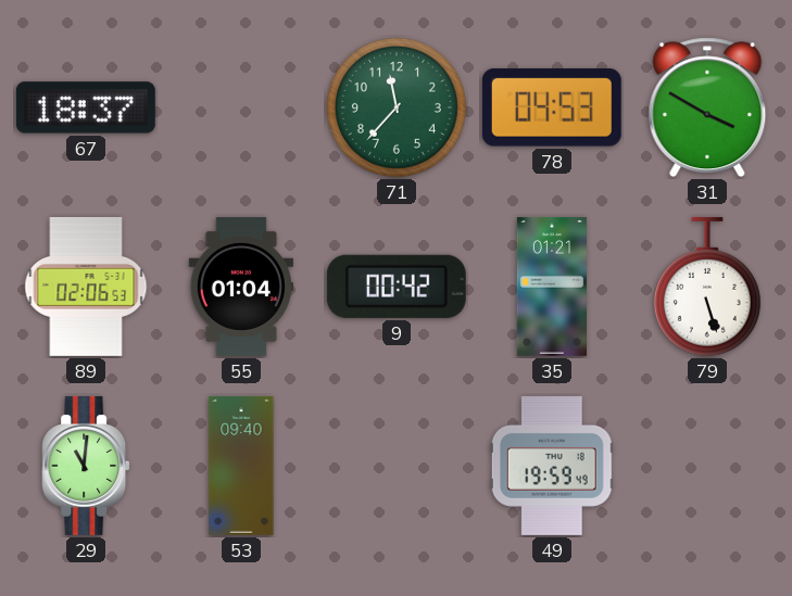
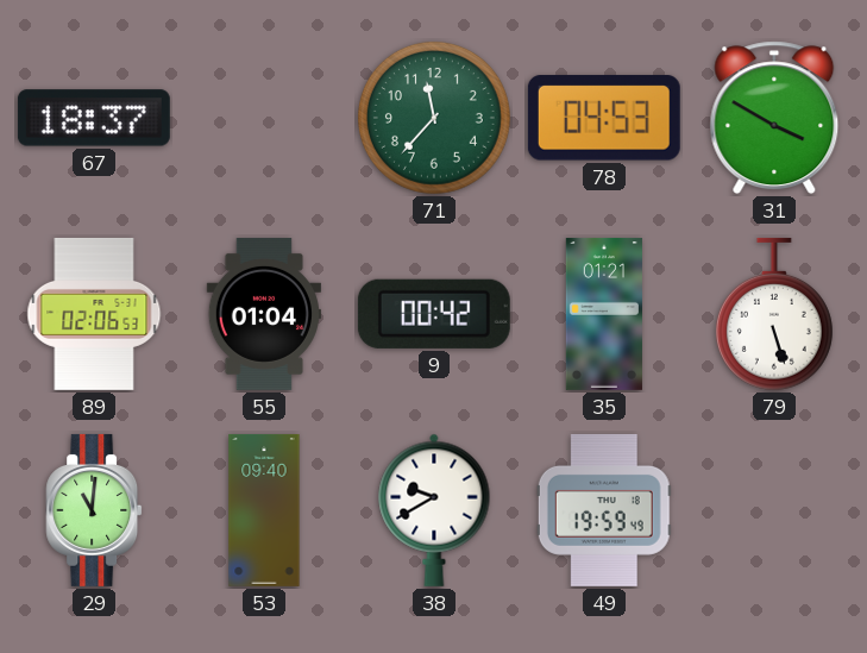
38: none -> 9:40
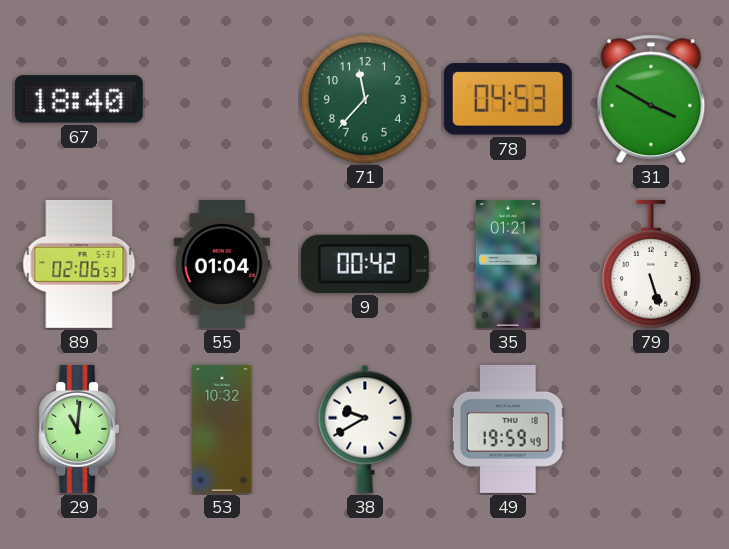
67: 18:37 -> 18:40
53: 09:40 -> 10:32
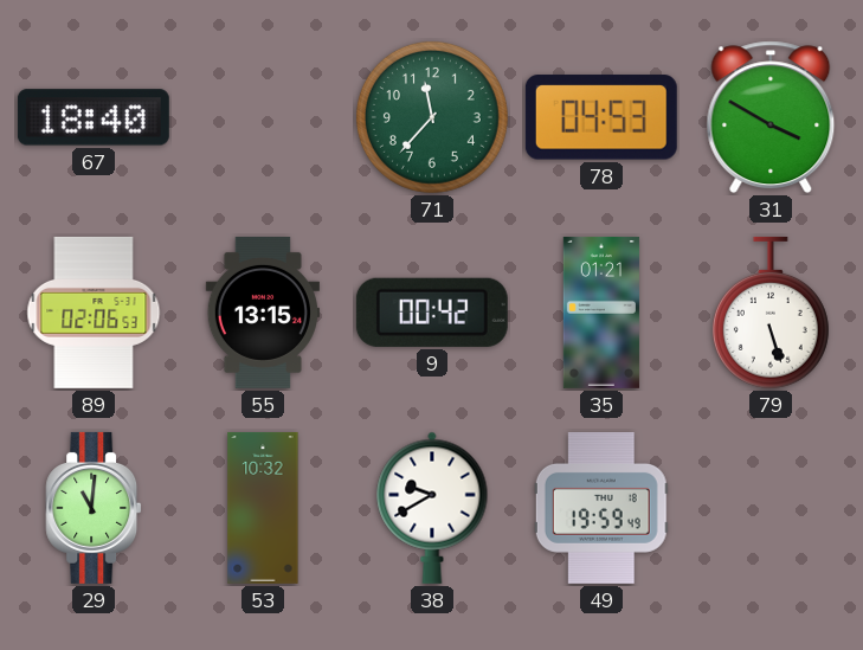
55: 01:04 -> 13:15
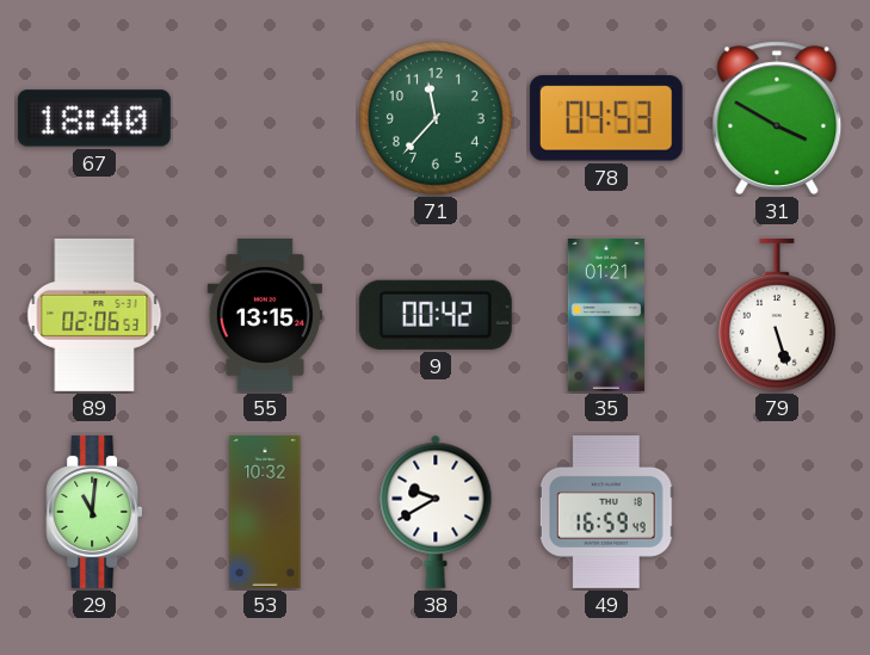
49: 19:59 -> 16:59
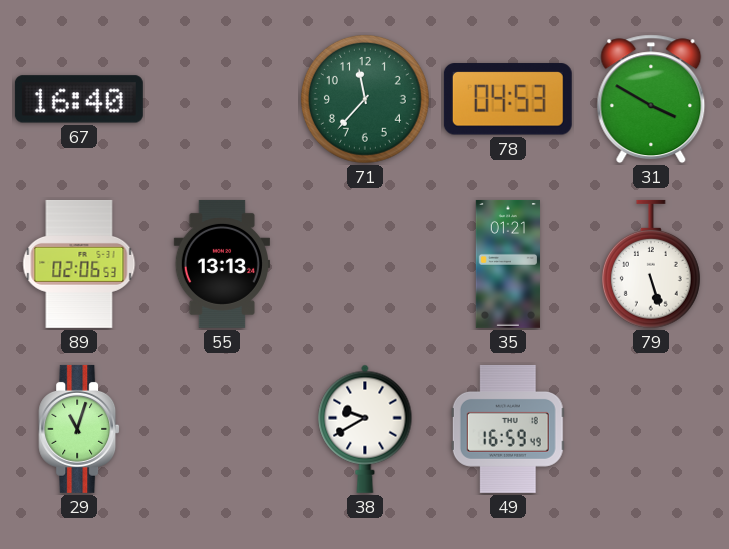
67: 18:40 -> 16:40
55: 13:15 -> 13:13
9: 00:42 -> none
29: 11:01 -> 11:03
53: 10:32 -> none
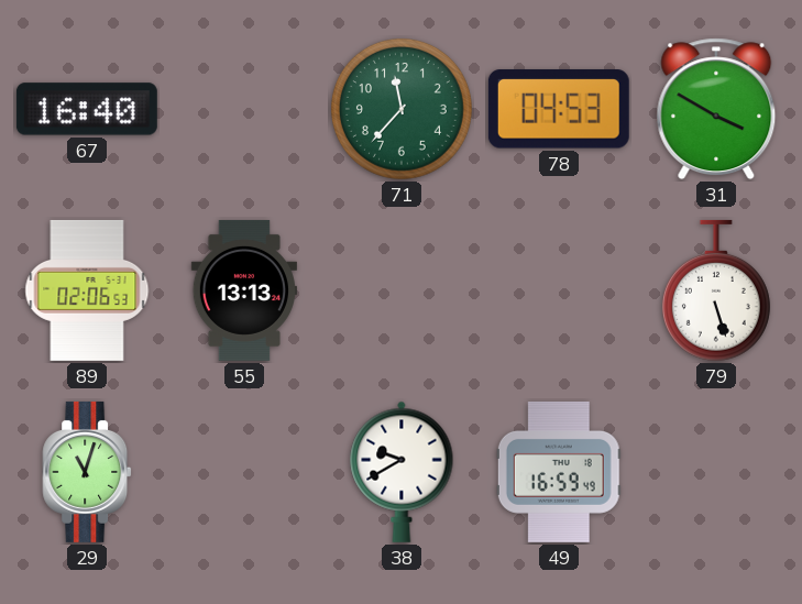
35: 01:21 -> none
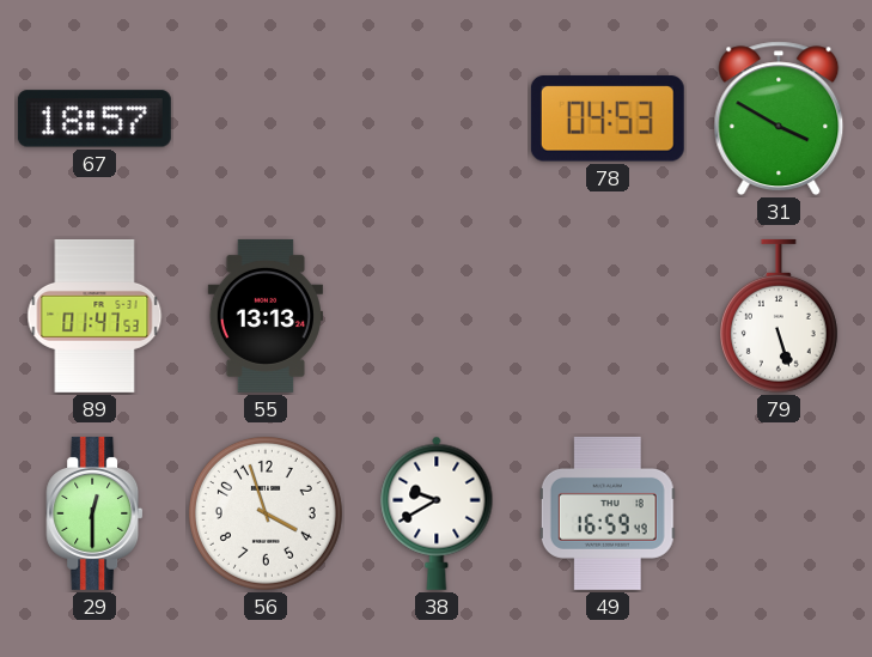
67: 16:40 -> 18:57
71: 11:37 -> none
89: 02:06 -> 01:47
29: 11:03 -> 12:30
56: none -> 3:57
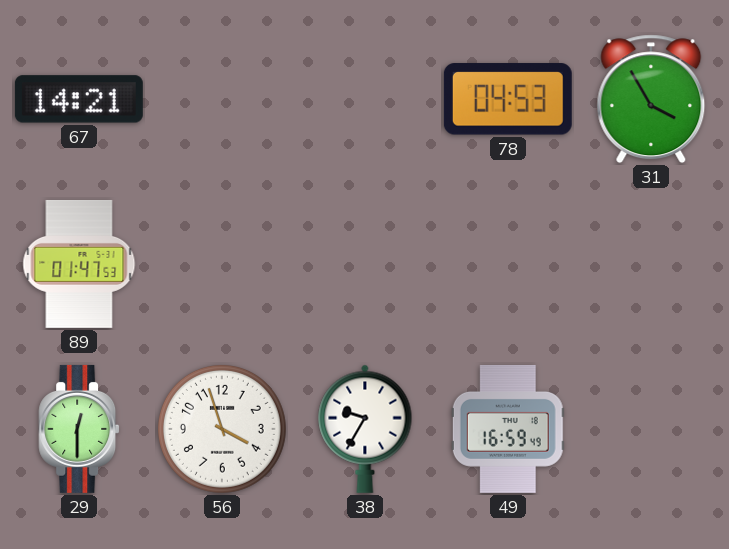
67: 18:57 -> 14:21
31: 3:50 -> 3:55
55: 13:13 -> none
79: 5:27 -> none
38: 9:40 -> 9:35
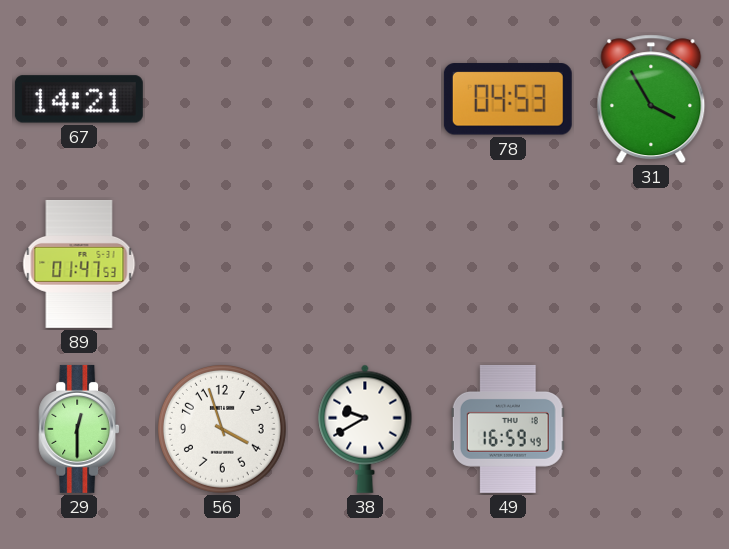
38: 9:35 -> 9:40
